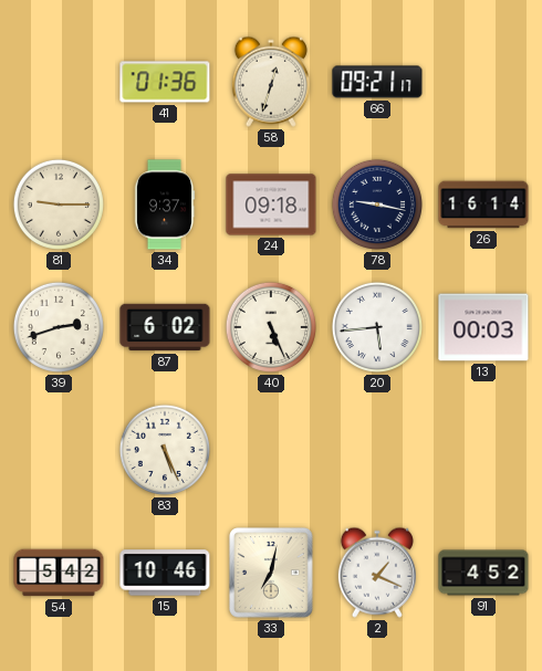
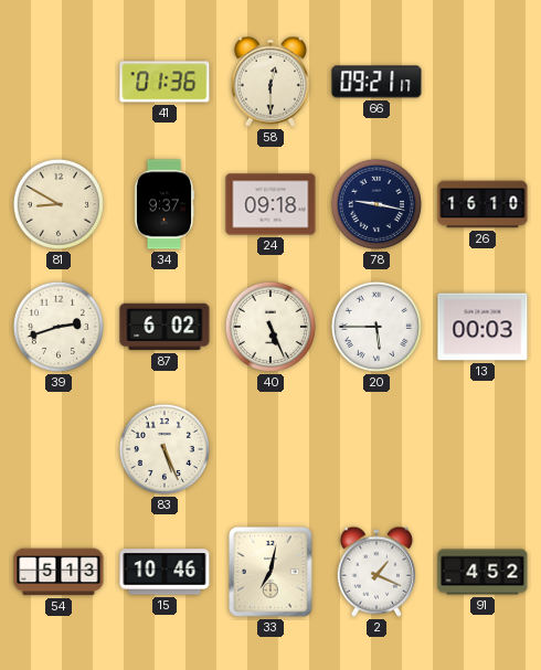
58: 12:33 -> 12:30
81: 9:15 -> 8:50
26: 16:14 -> 16:10
20: 5:44 -> 5:45
54: 5:42 -> 5:13
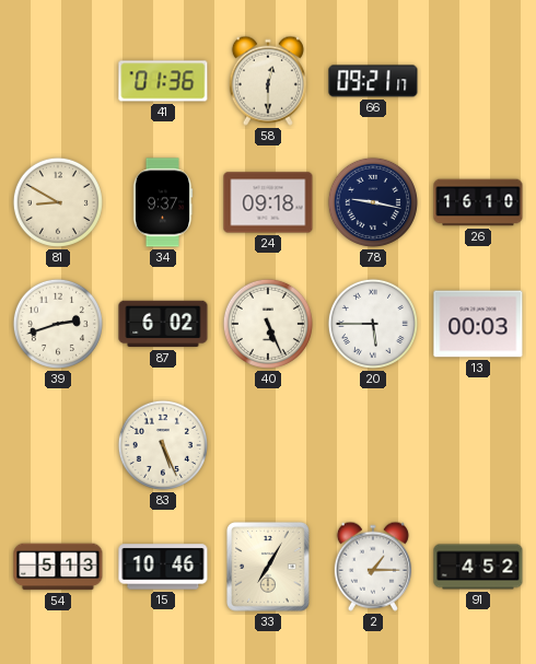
33: 7:02 -> 7:05
2: 1:19 -> 1:15
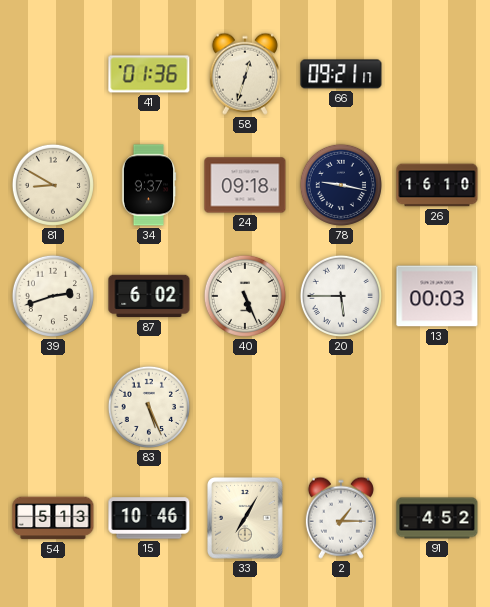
58: 12:30 -> 12:33
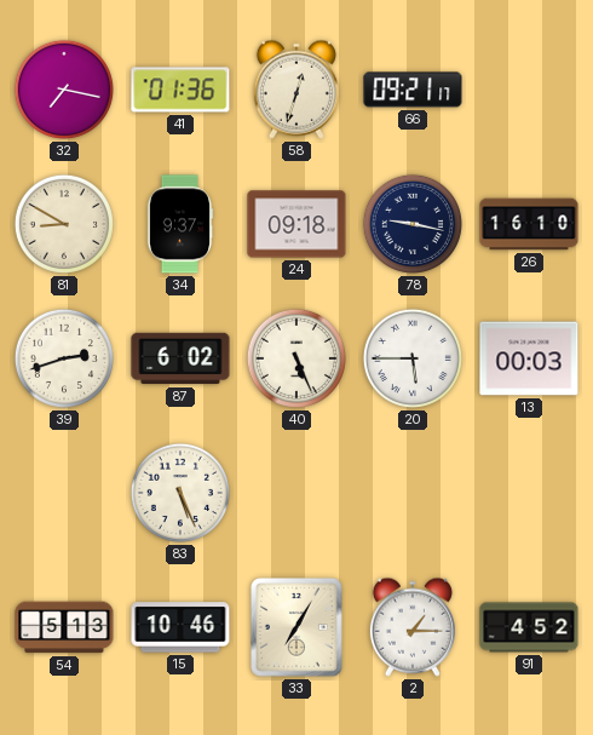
32: none -> 7:17
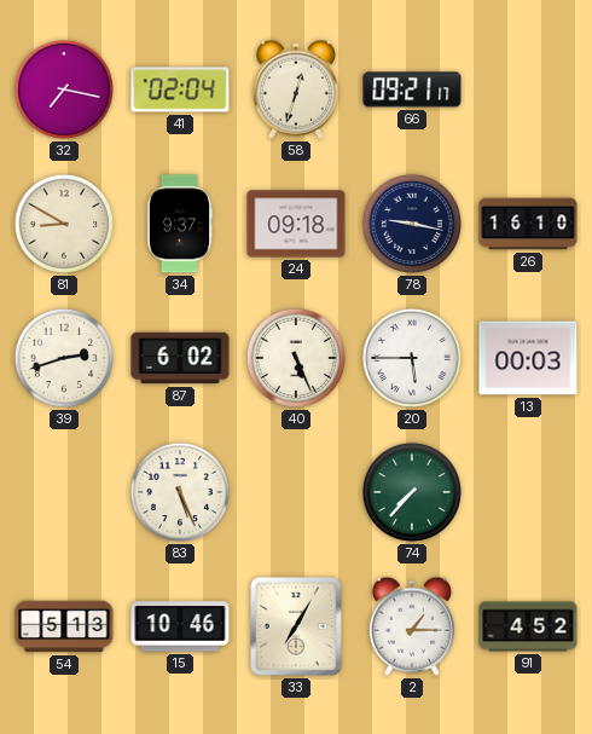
41: 01:36 -> 02:04
74: none -> 7:37
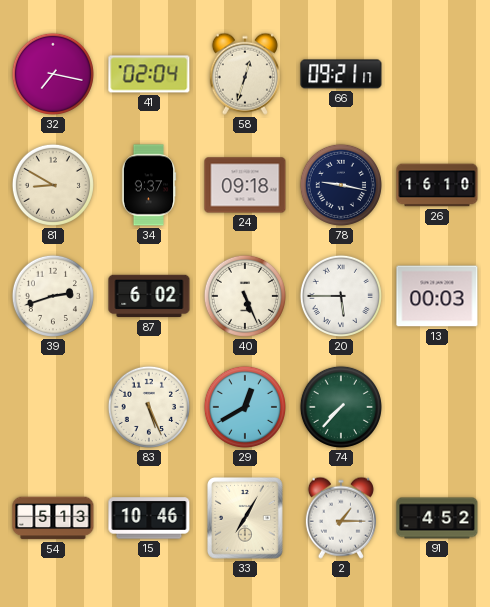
29: none -> 12:40
